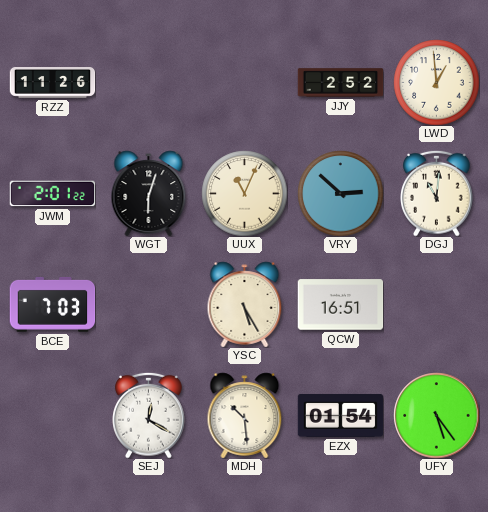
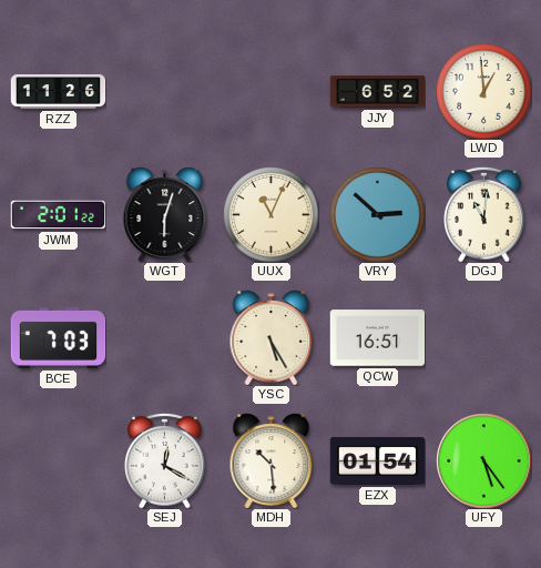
JJY: 2:52 -> 6:52
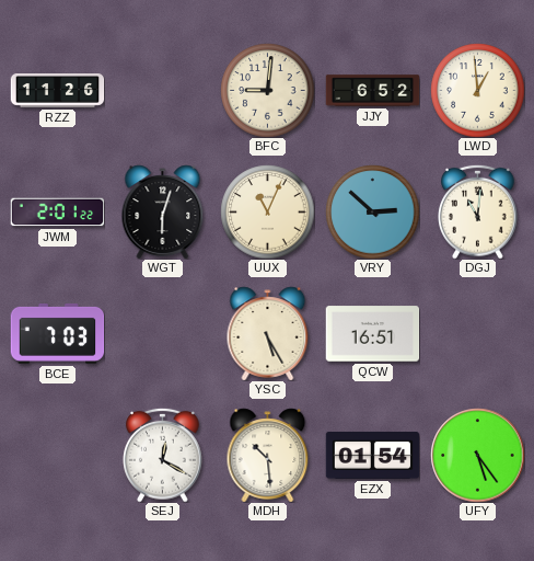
BFC: none -> 9:01
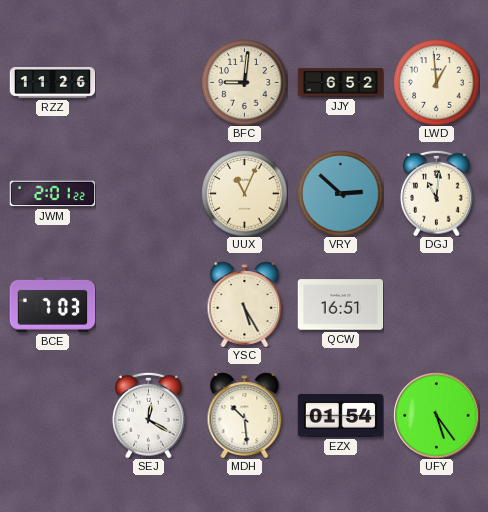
WGT: 6:03 -> none
